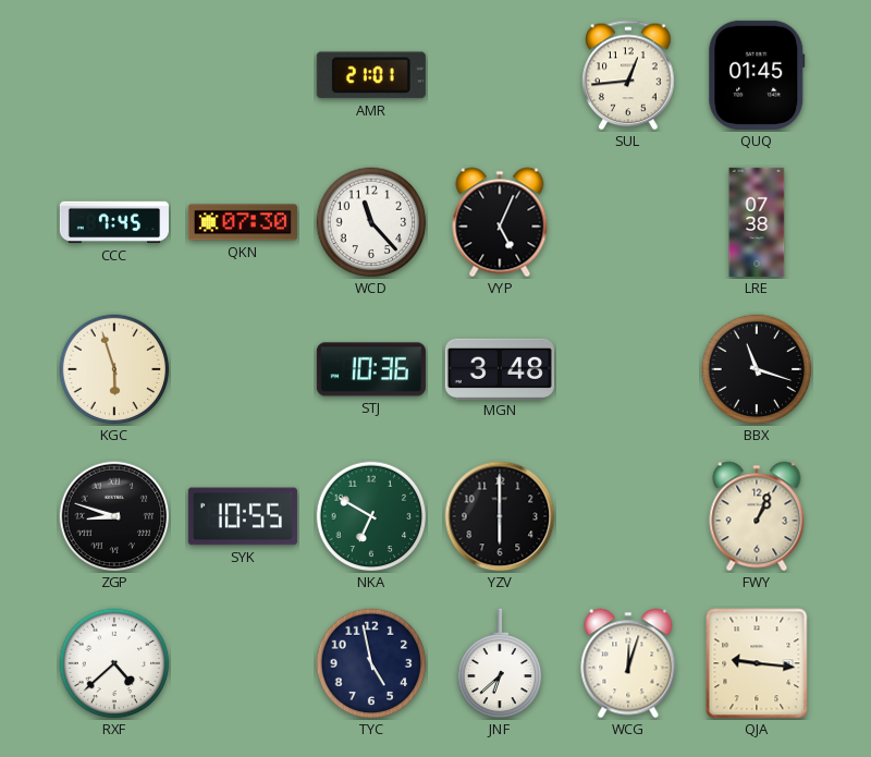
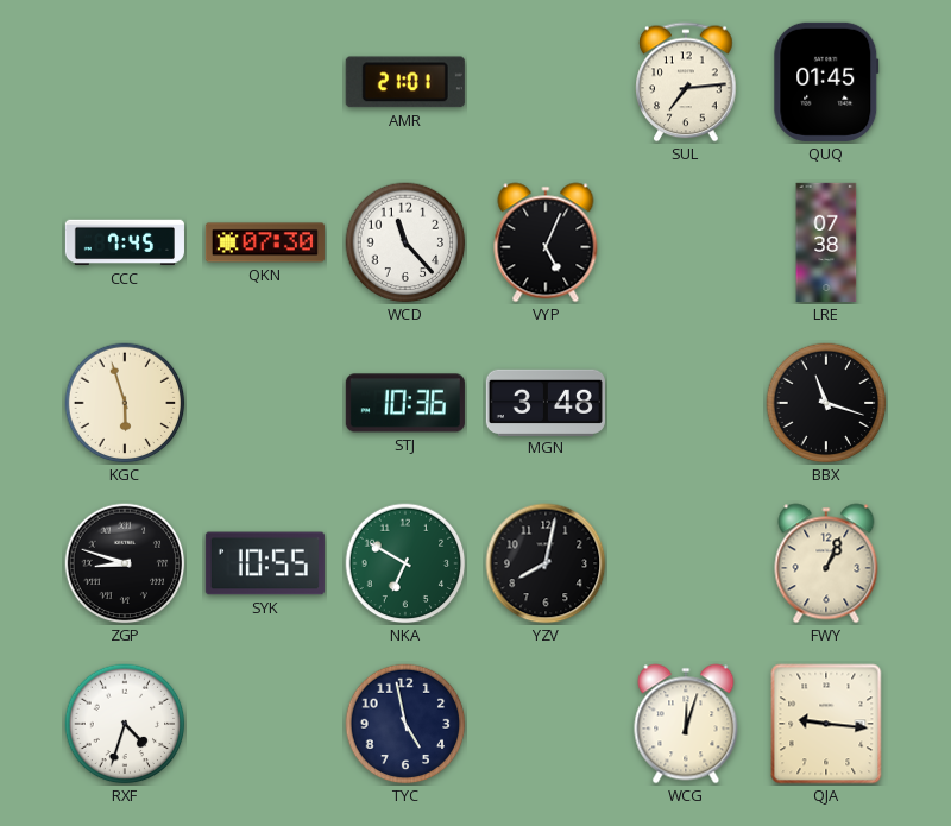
SUL: 12:44 -> 7:14
YZV: 6:00 -> 8:02
RXF: 4:38 -> 4:33
JNF: 6:38 -> none
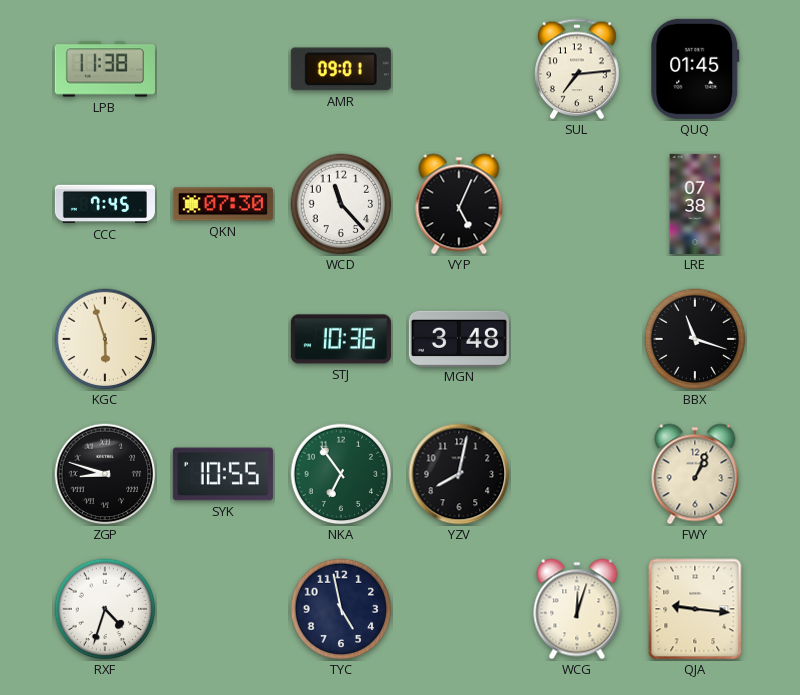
LPB: none -> 11:38
AMR: 21:01 -> 09:01
NKA: 6:50 -> 6:54
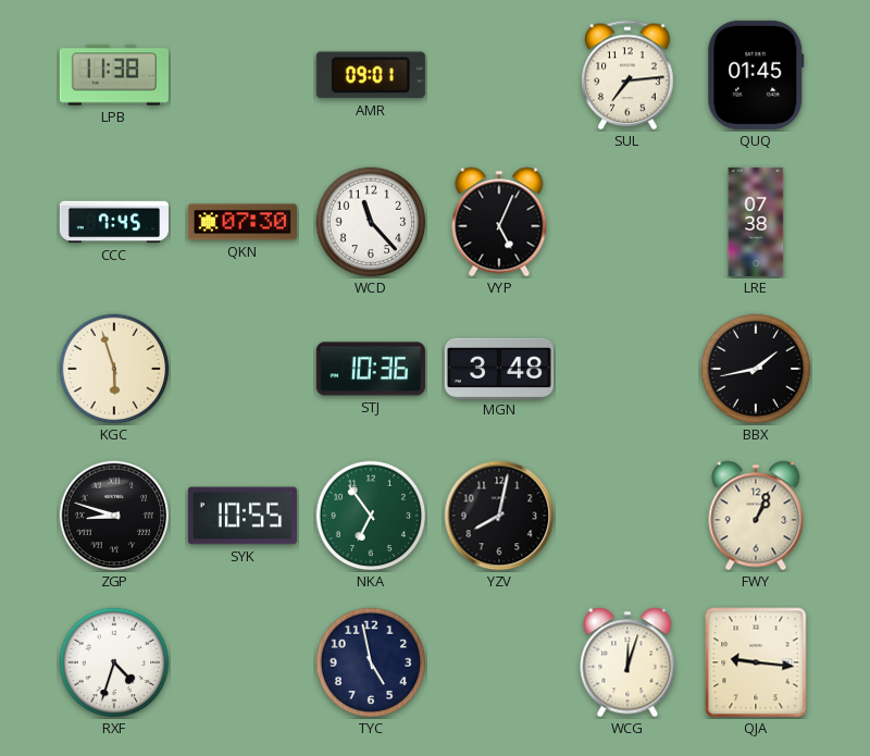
BBX: 11:18 -> 1:43
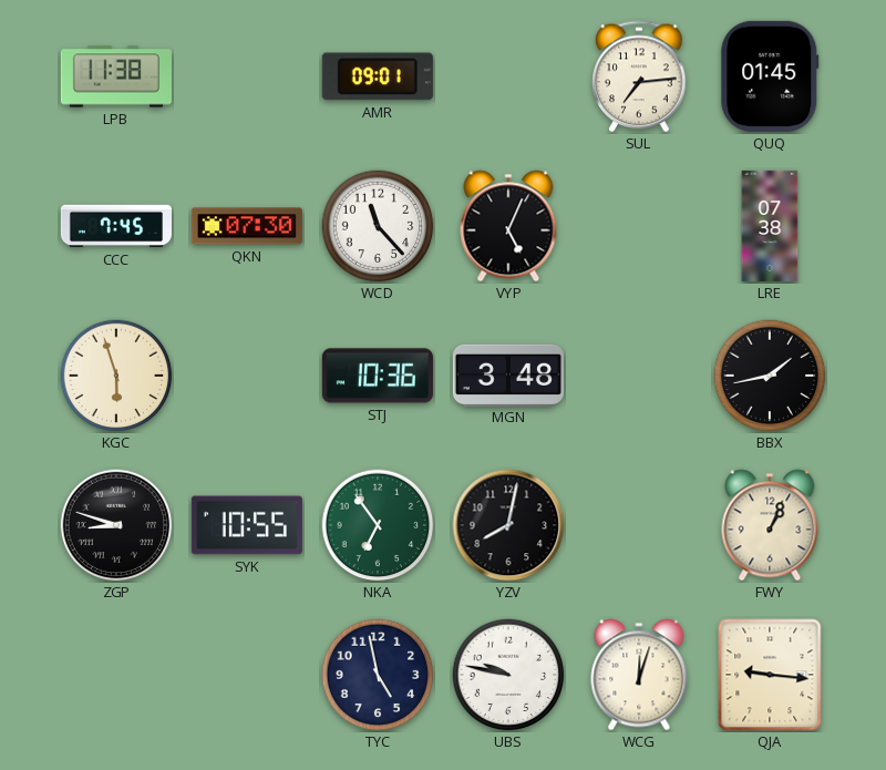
RXF: 4:33 -> none
UBS: none -> 9:47
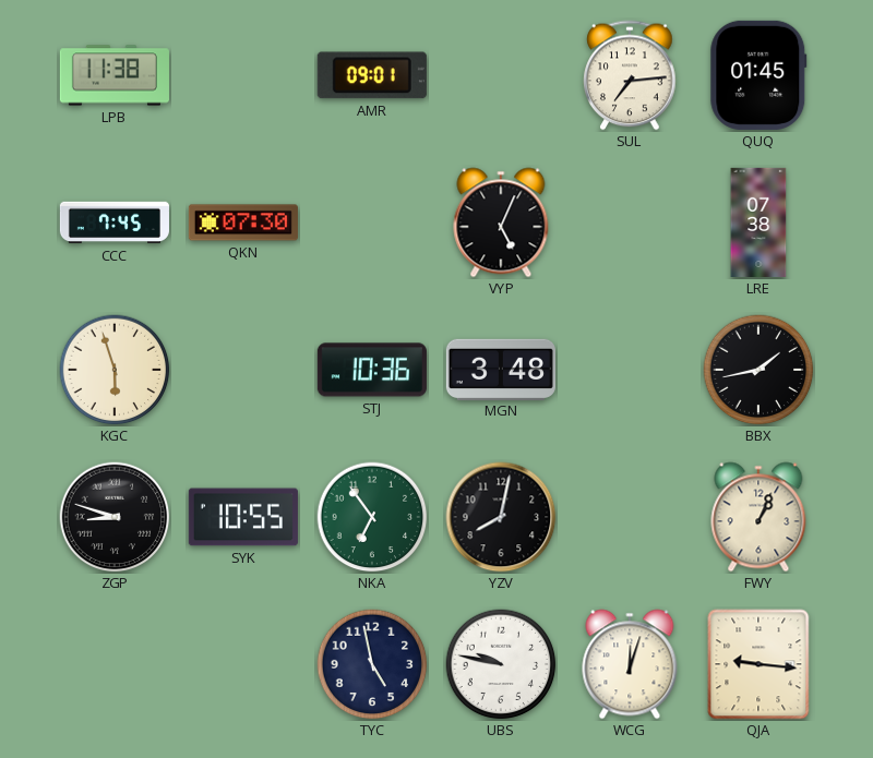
WCD: 11:23 -> none
